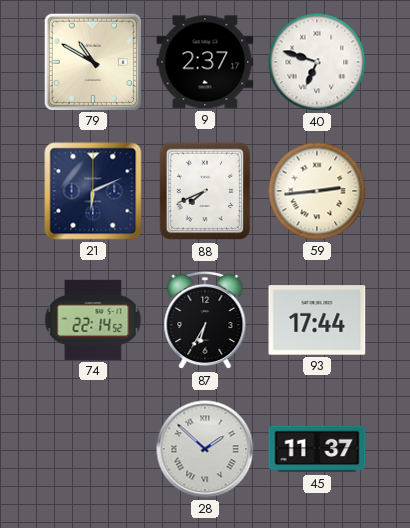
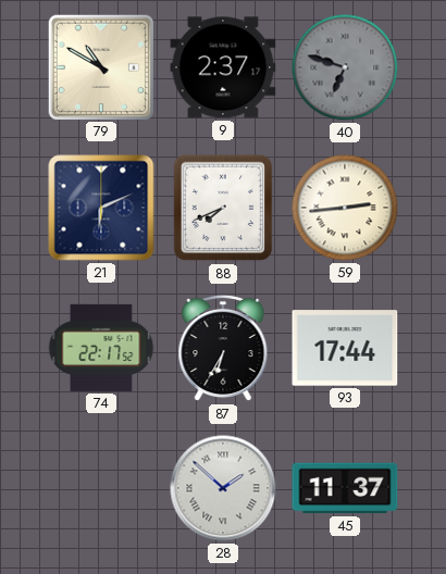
40 dial: white -> grey
74: 22:14 -> 22:17
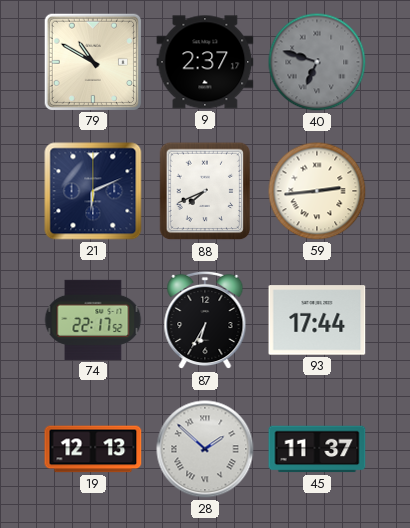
19: none -> 12:13
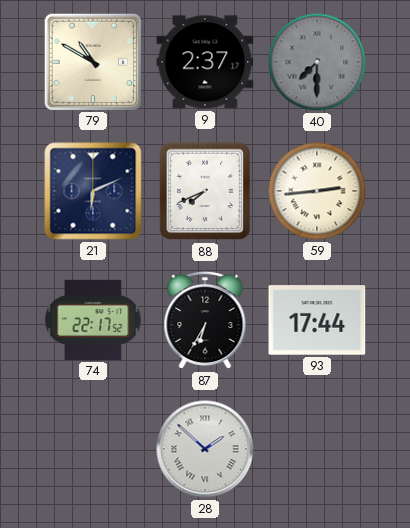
40: 6:48 -> 7:30
19: 12:13 -> none
45: 11:37 -> none
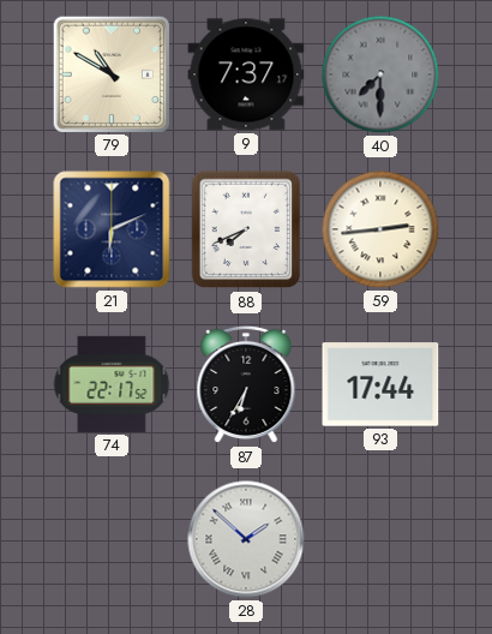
9: 2:37 -> 7:37
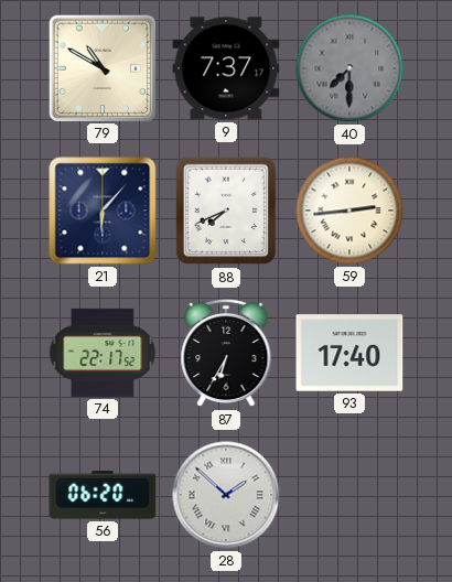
21: 6:11 -> 6:07
93: 17:44 -> 17:40
56: none -> 06:20
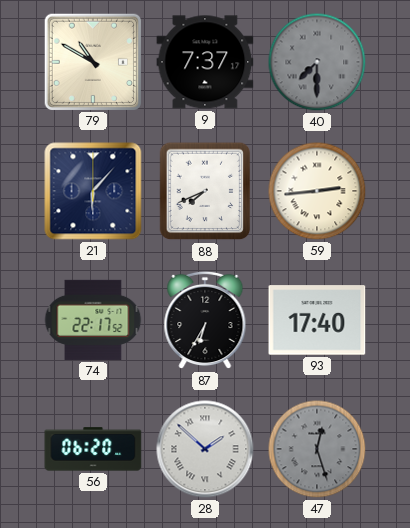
47: none -> 12:27
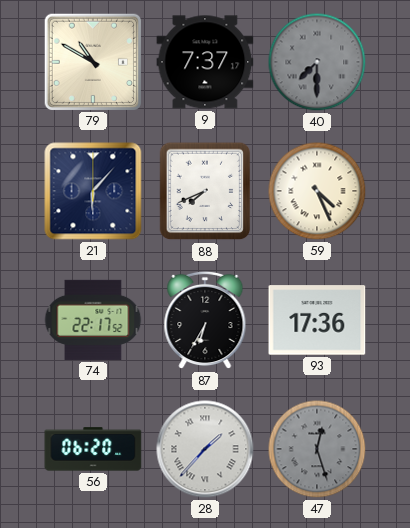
59: 2:44 -> 4:26
93: 17:40 -> 17:36
28: 1:52 -> 1:37
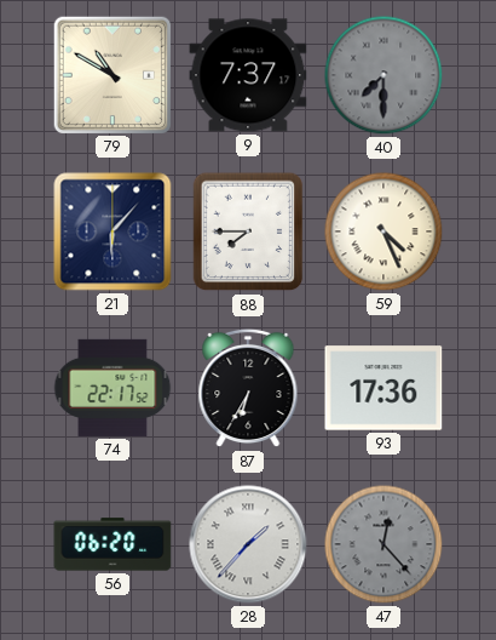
88: 7:41 -> 7:45
47: 12:27 -> 12:23
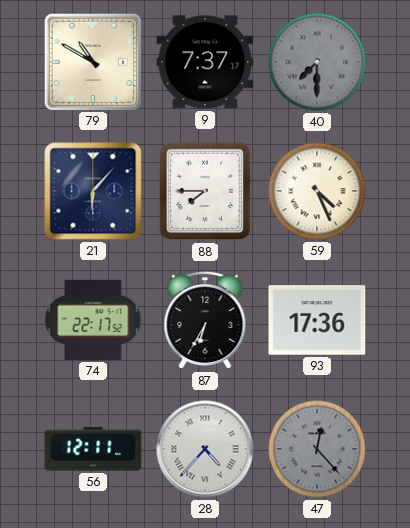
56: 06:20 -> 12:11
28: 1:37 -> 4:37
